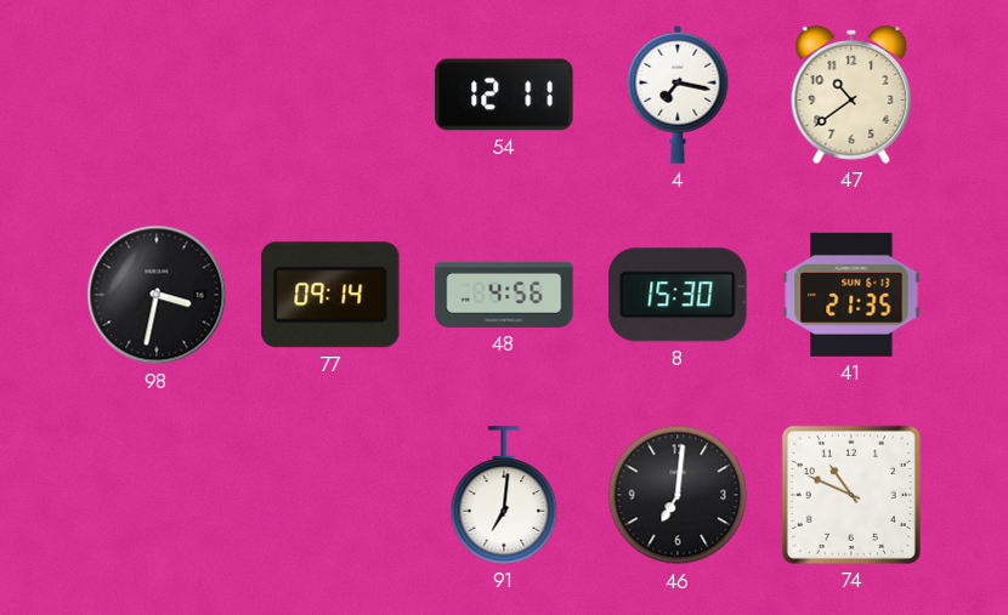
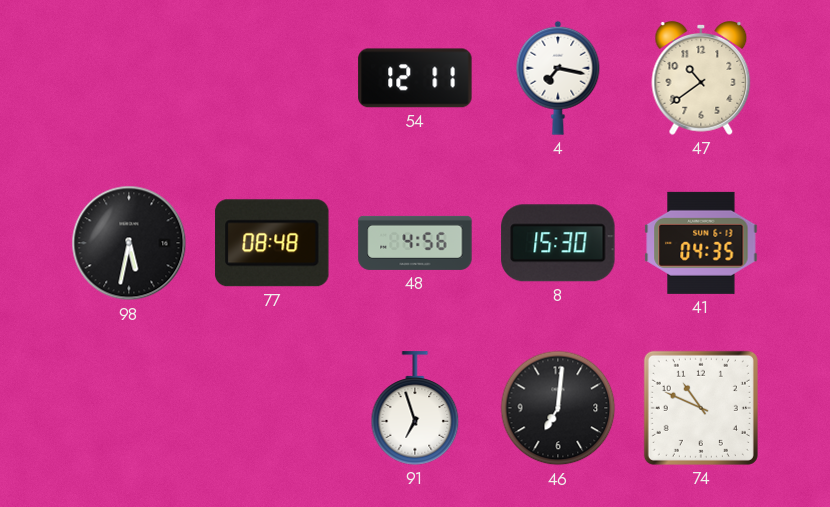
98: 3:32 -> 5:32
77: 09:14 -> 08:48
41: 21:35 -> 04:35
91: 7:01 -> 6:57
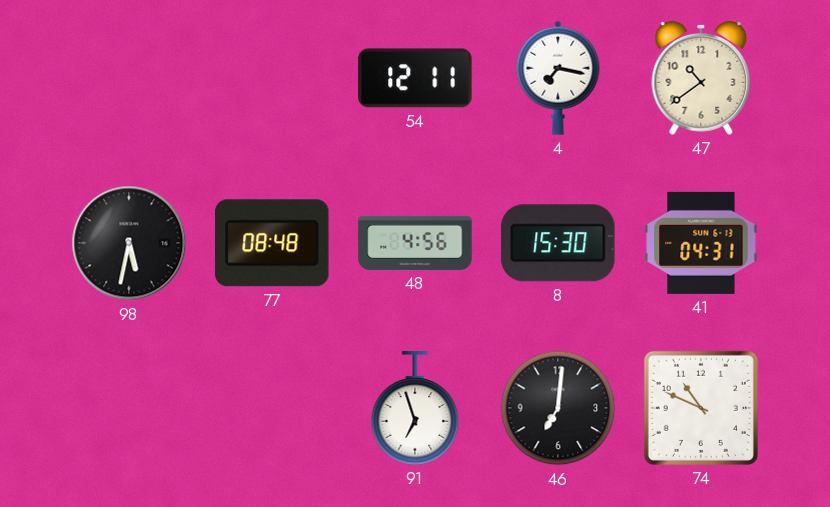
41: 04:35 -> 04:31
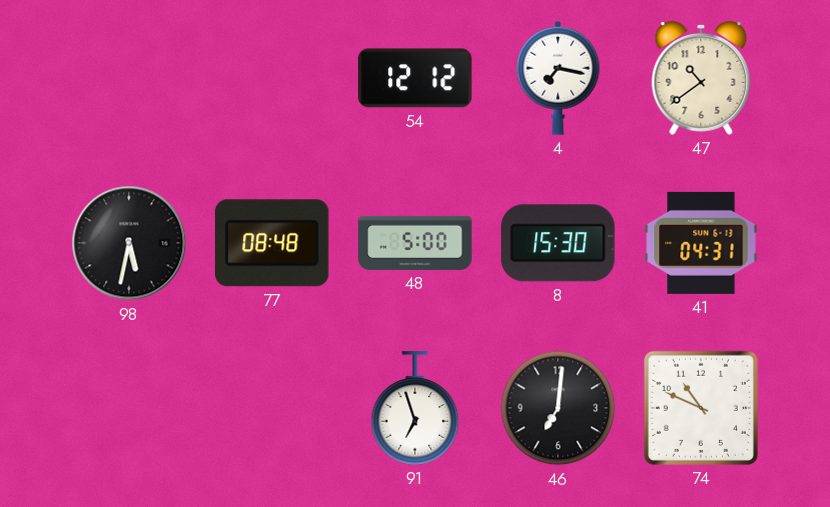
54: 12:11 -> 12:12
48: 4:56 -> 5:00
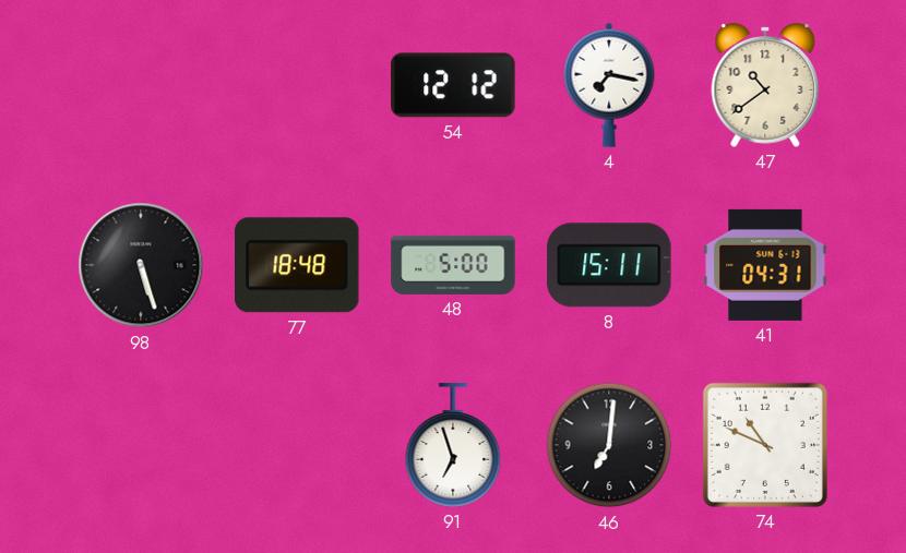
98: 5:32 -> 5:27
77: 08:48 -> 18:48
8: 15:30 -> 15:11
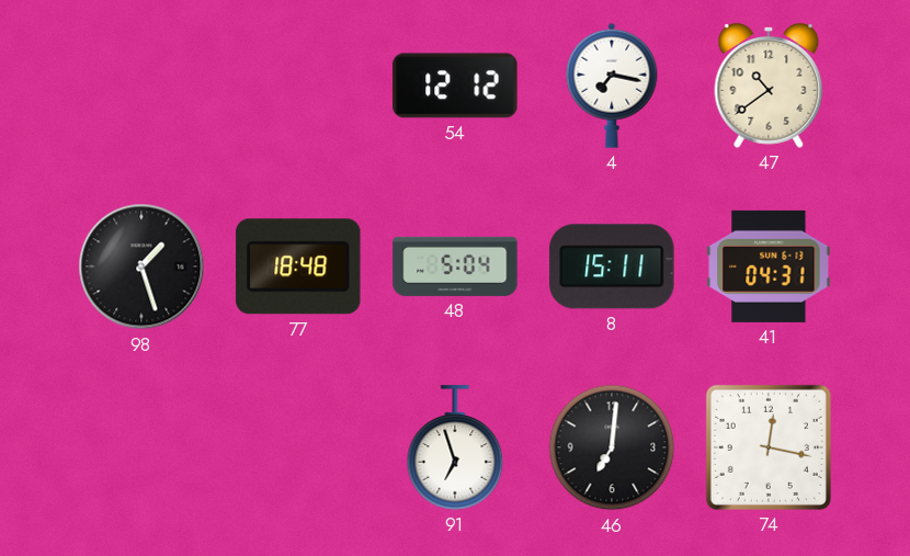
98: 5:27 -> 1:27
48: 5:00 -> 5:04
74: 10:49 -> 12:17
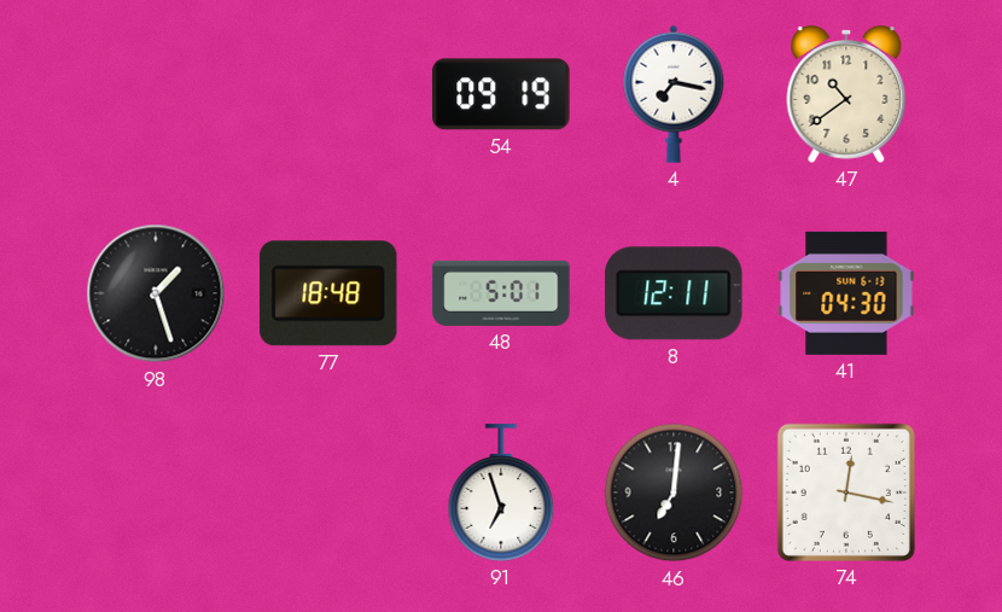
54: 12:12 -> 09:19
48: 5:04 -> 5:01
8: 15:11 -> 12:11
41: 04:31 -> 04:30
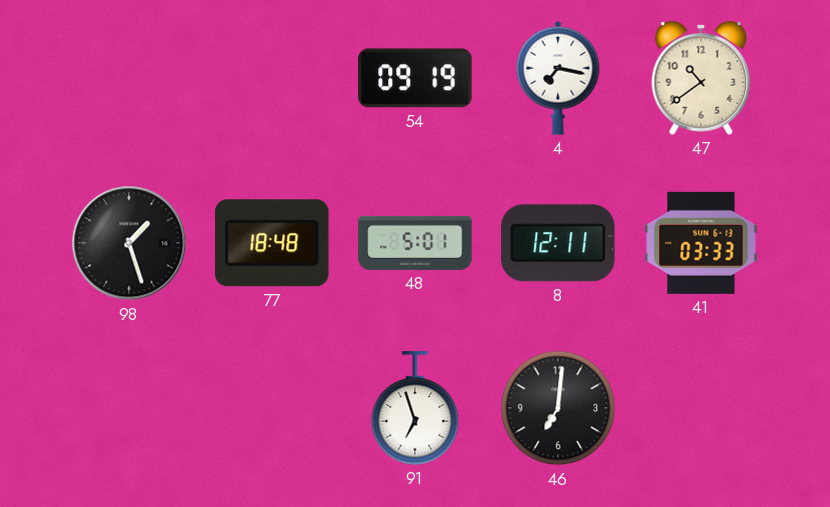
41: 04:30 -> 03:33
74: 12:17 -> none
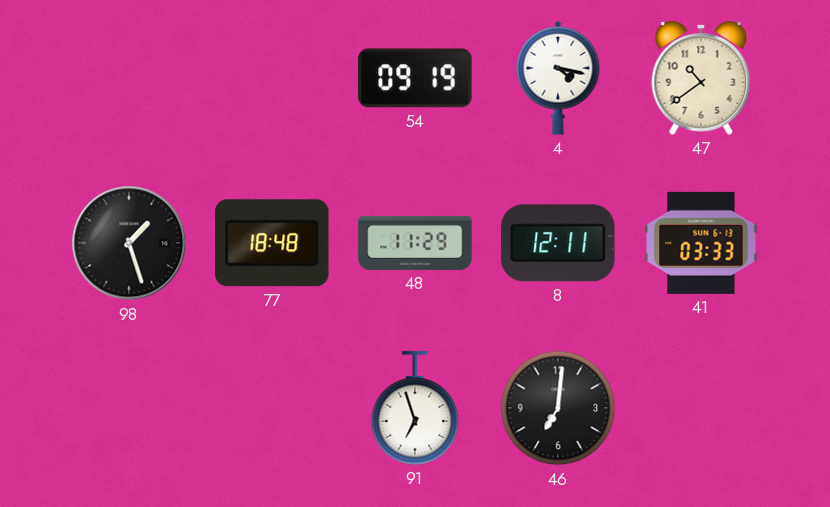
4: 7:17 -> 4:17
48: 5:01 -> 11:29
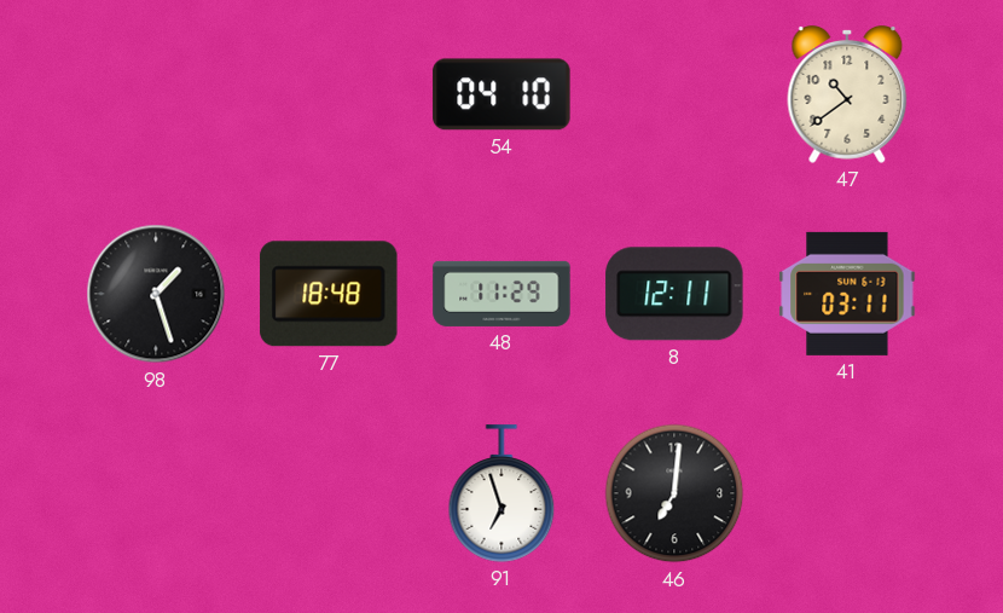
54: 09:19 -> 04:10
4: 4:17 -> none
41: 03:33 -> 03:11
